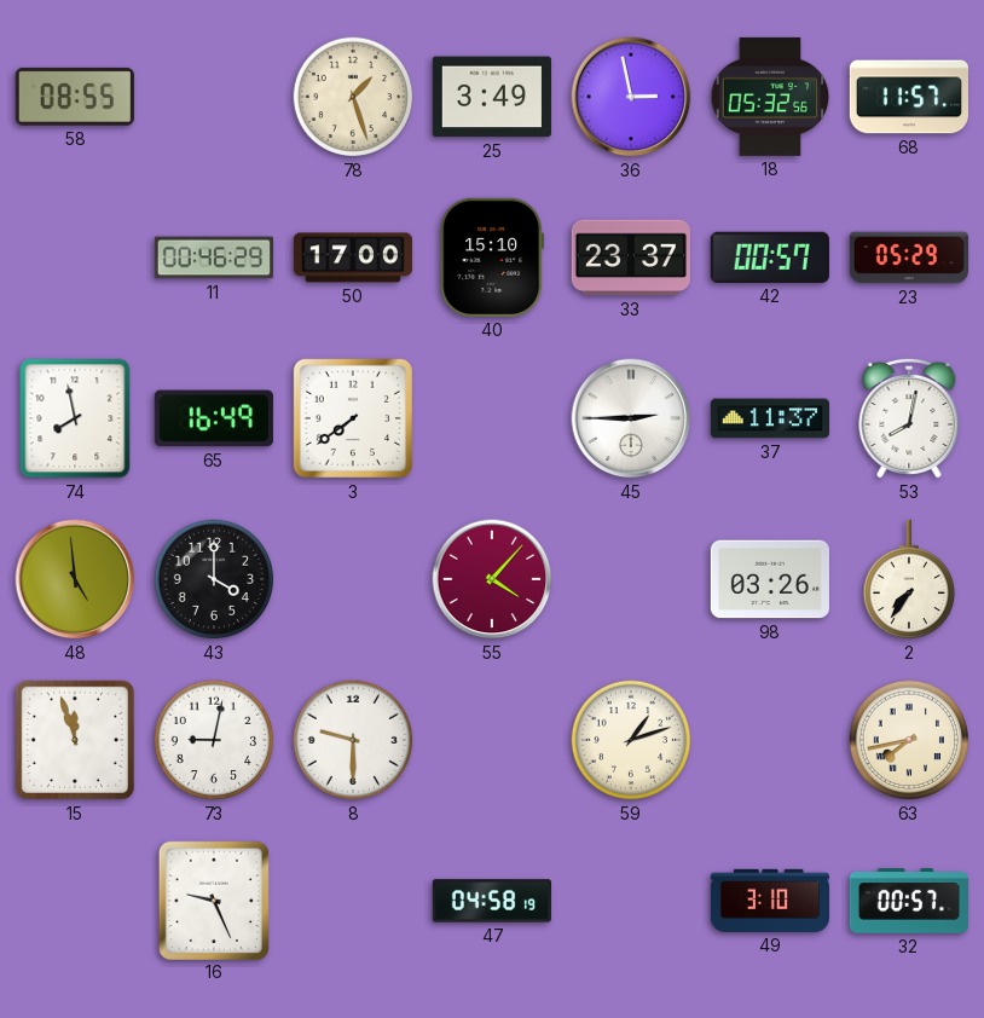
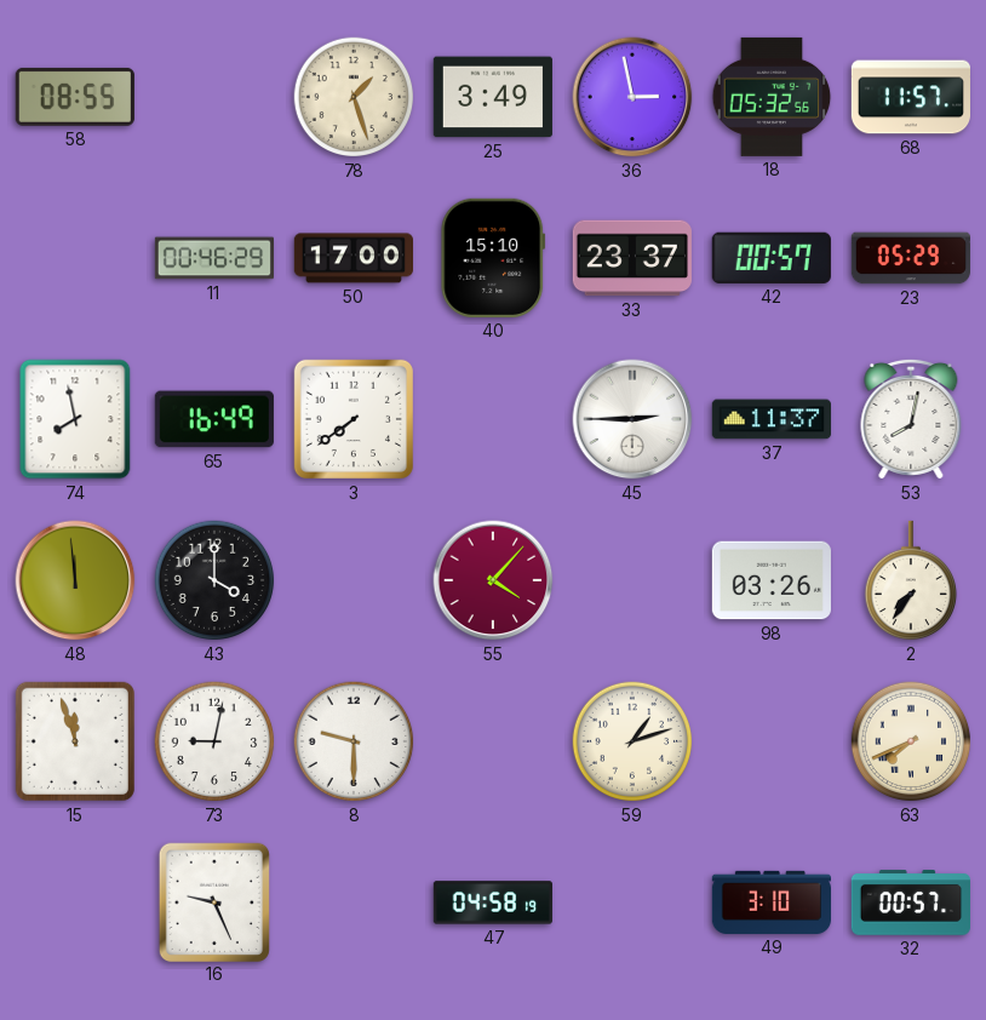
48: 4:59 -> 11:59
63: 7:43 -> 7:41
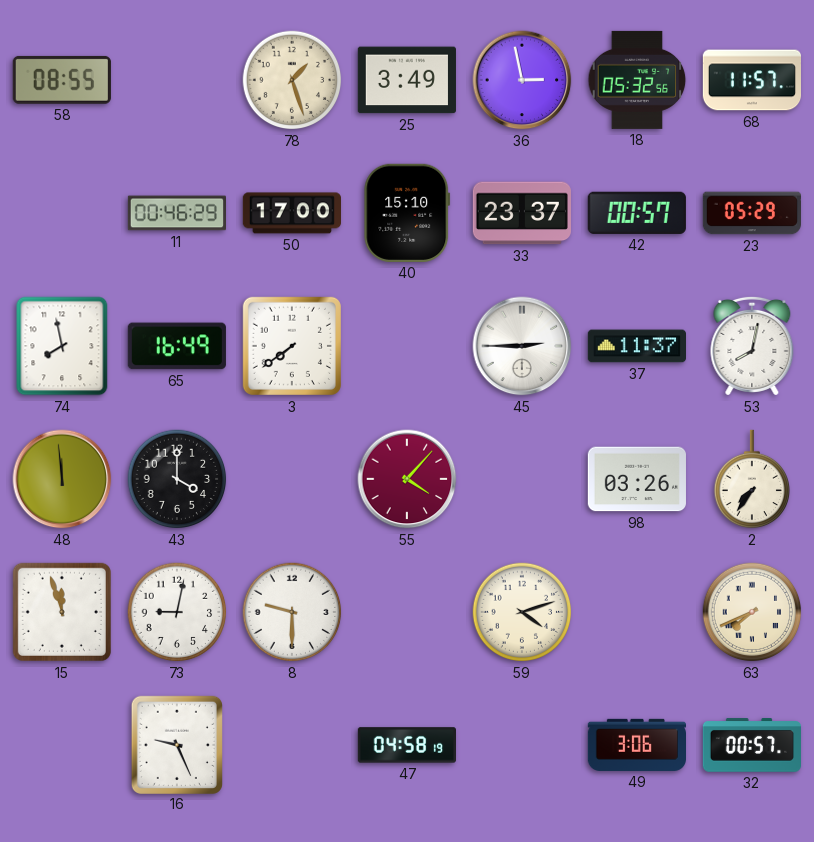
59: 1:12 -> 4:12
49: 3:10 -> 3:06
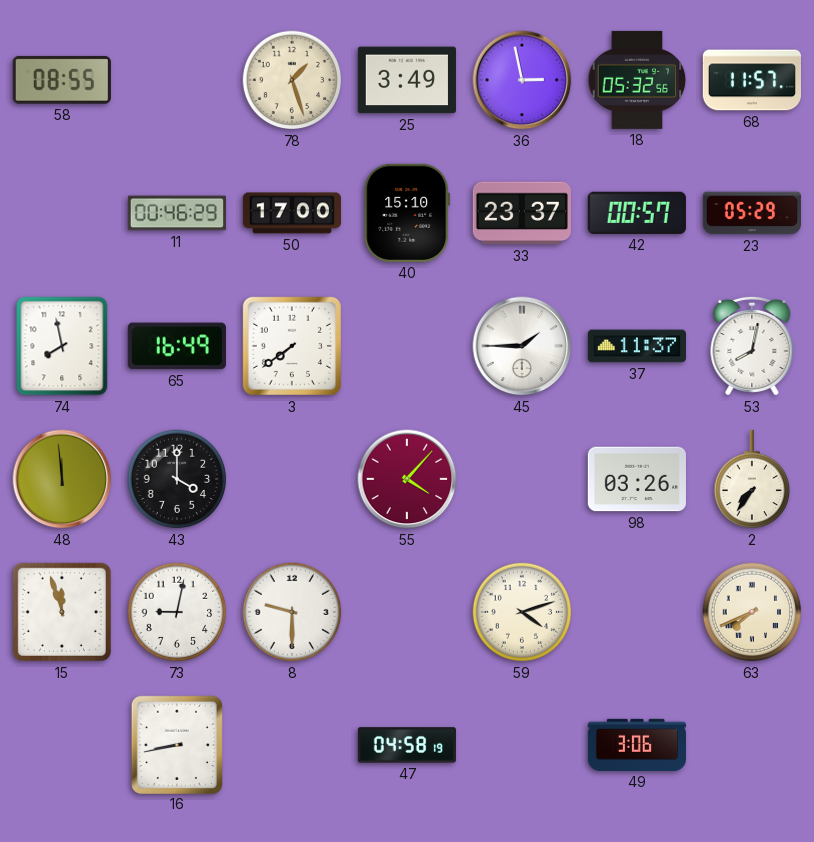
45: 2:45 -> 1:45
16: 9:26 -> 8:43
32: 00:57 -> none
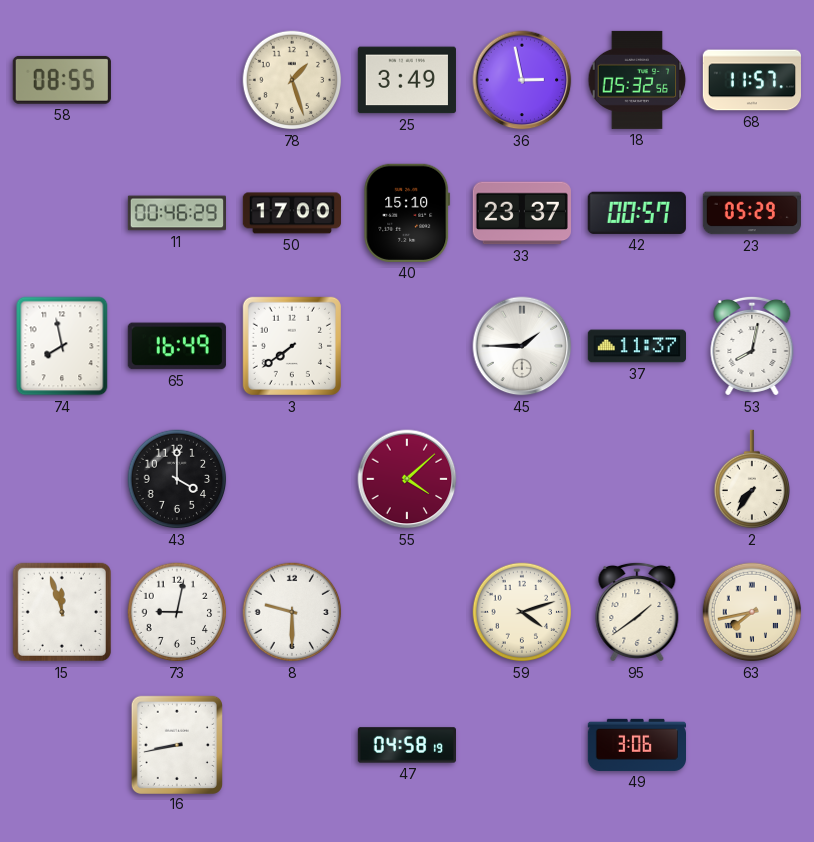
48: 11:59 -> none
55: 4:07 -> 4:08
98: 03:26 -> none
95: none -> 1:39
63: 7:41 -> 7:43
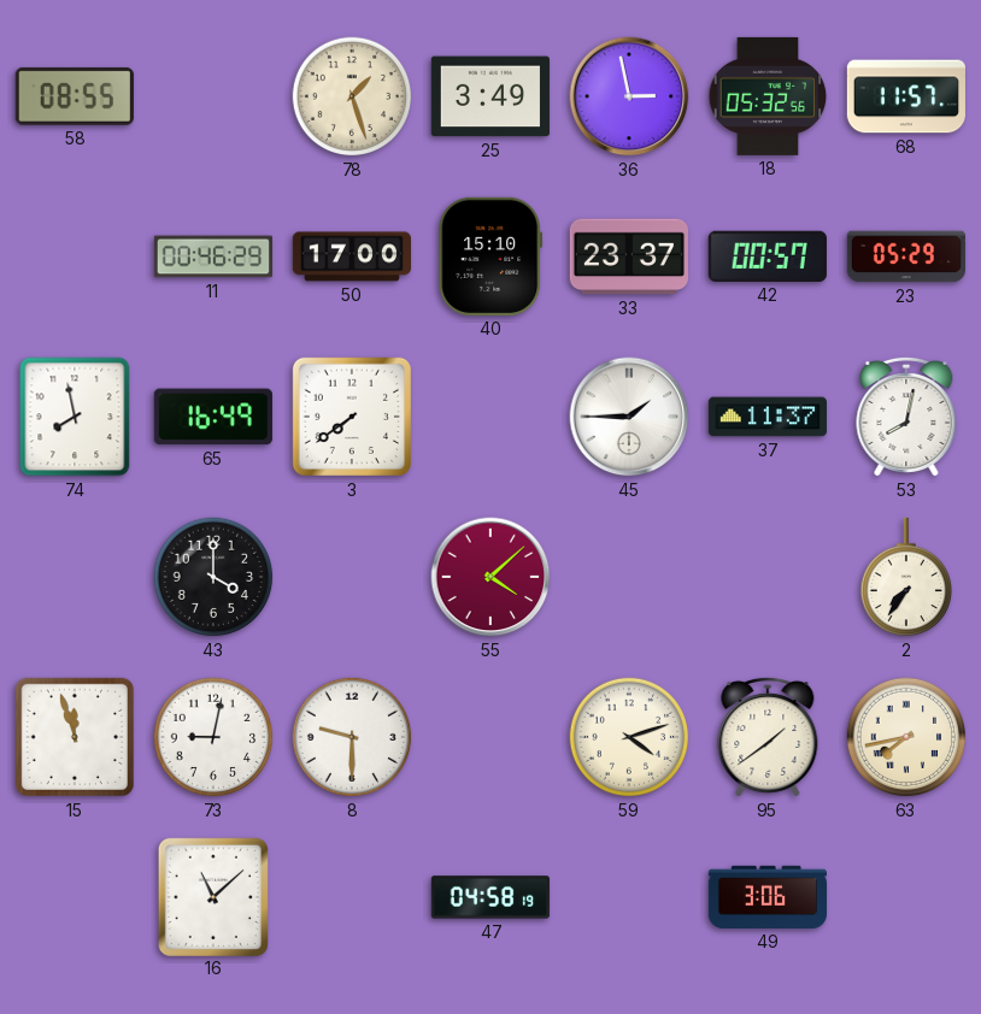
16: 8:43 -> 11:08
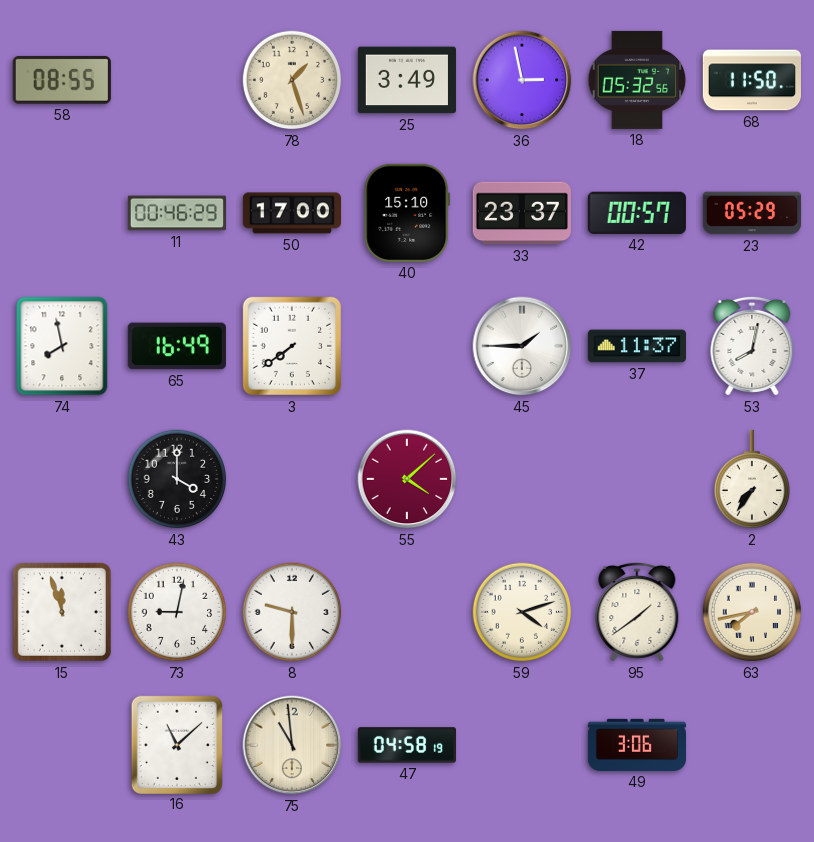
68: 11:57 -> 11:50
75: none -> 10:59
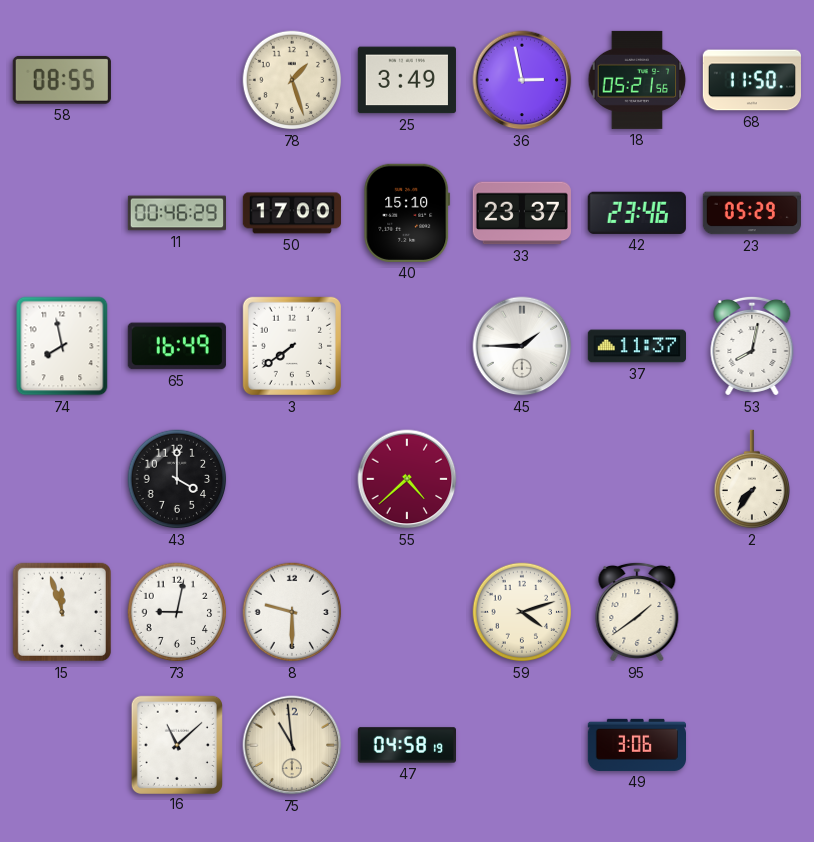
18: 05:32 -> 05:21
42: 00:57 -> 23:46
55: 4:08 -> 4:38
63: 7:43 -> none
